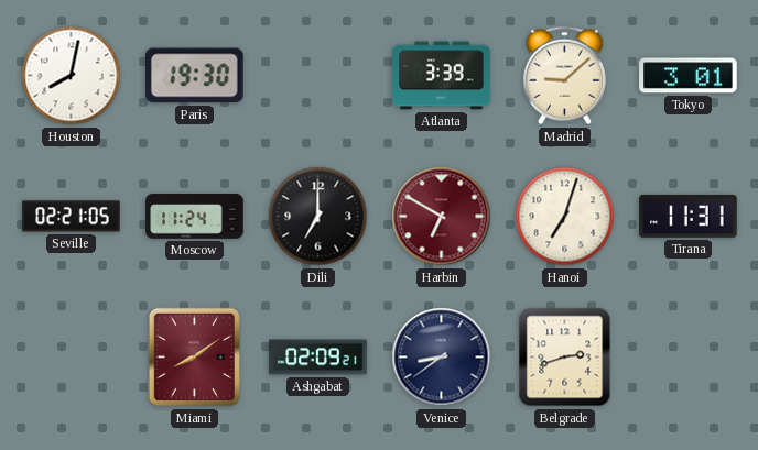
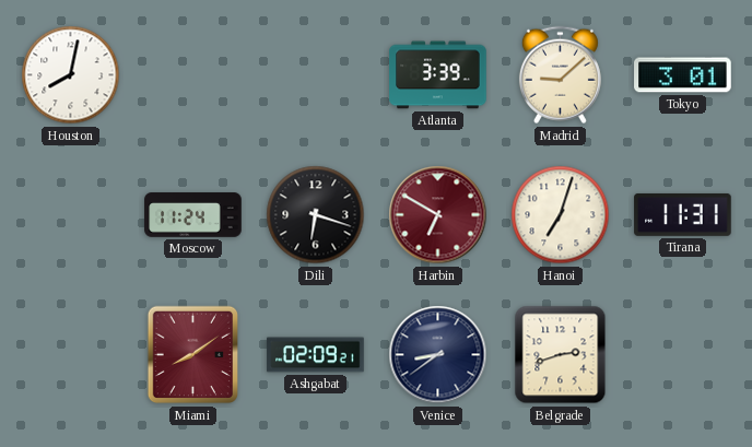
Paris: 19:30 -> none
Seville: 02:21 -> none
Dili: 7:00 -> 6:18
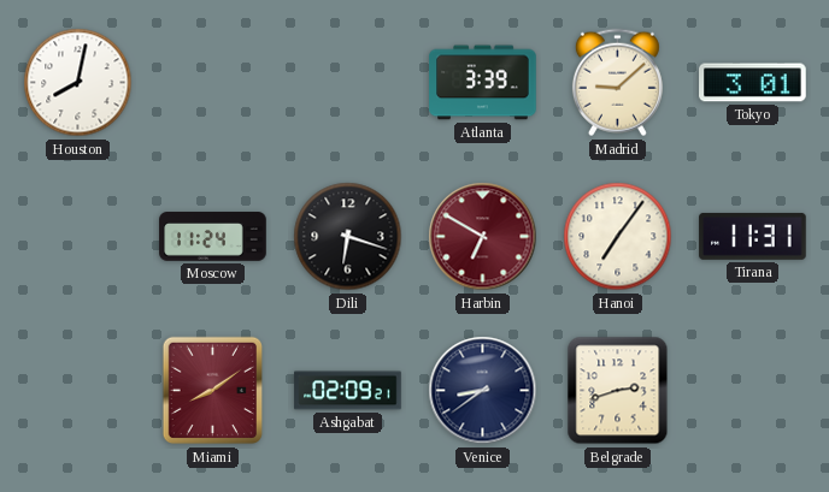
Hanoi: 7:03 -> 7:06
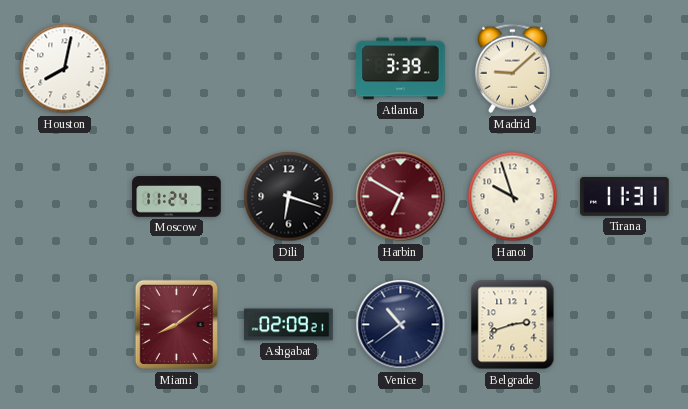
Tokyo: 3:01 -> none
Hanoi: 7:06 -> 9:57
Venice: 8:39 -> 10:39
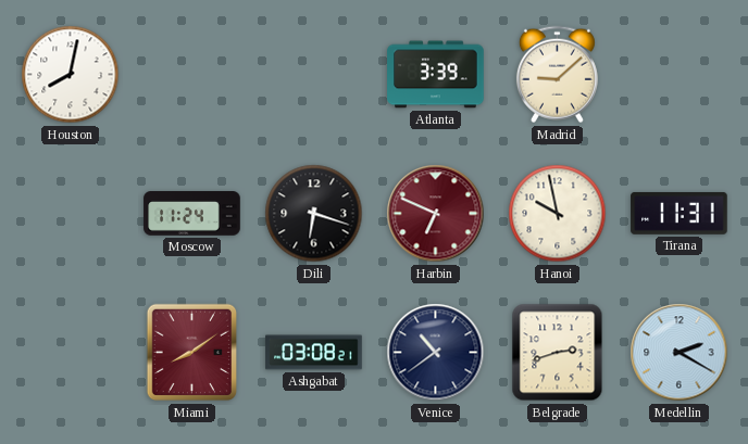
Harbin: 6:50 -> 6:49
Hanoi: 9:57 -> 9:58
Ashgabat: 02:09 -> 03:08
Medellin: none -> 2:20
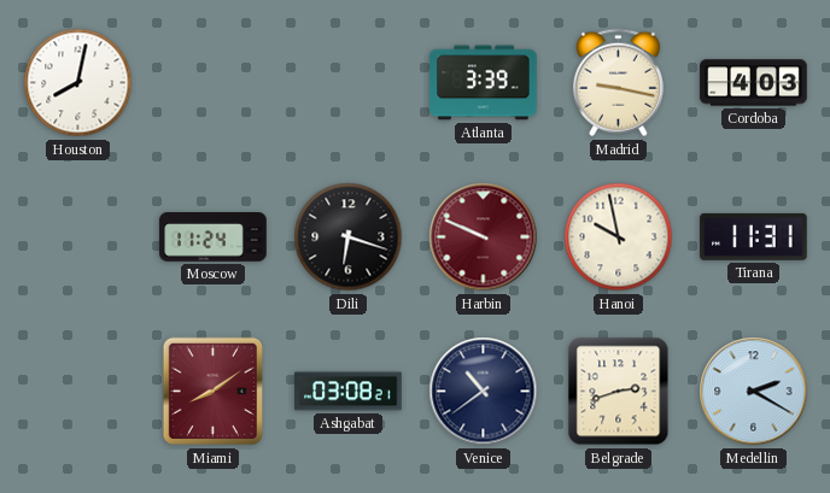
Madrid: 9:08 -> 9:17
Cordoba: none -> 4:03
Harbin: 6:49 -> 9:49
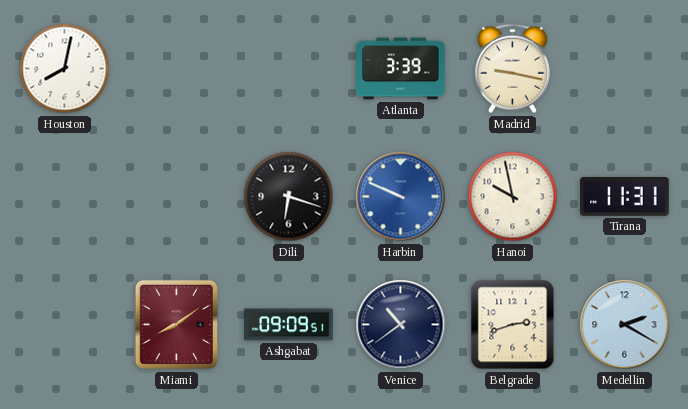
Cordoba: 4:03 -> none
Moscow: 11:24 -> none
Harbin dial: burgundy -> blue
Ashgabat: 03:08 -> 09:09
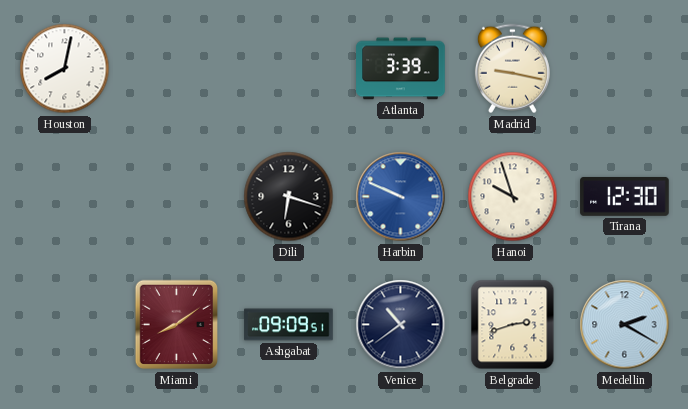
Hanoi: 9:58 -> 9:57
Tirana: 11:31 -> 12:30
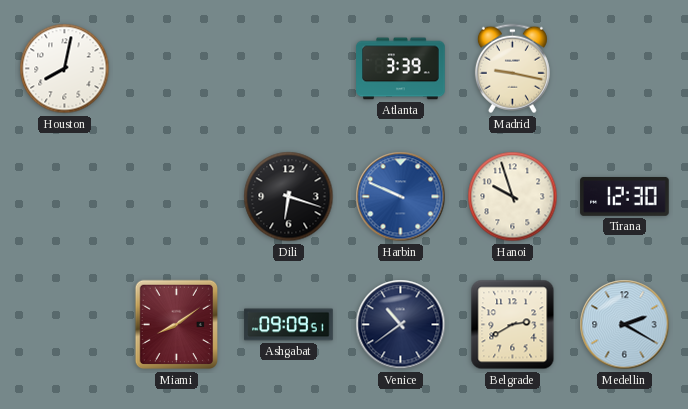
Belgrade: 2:42 -> 2:40
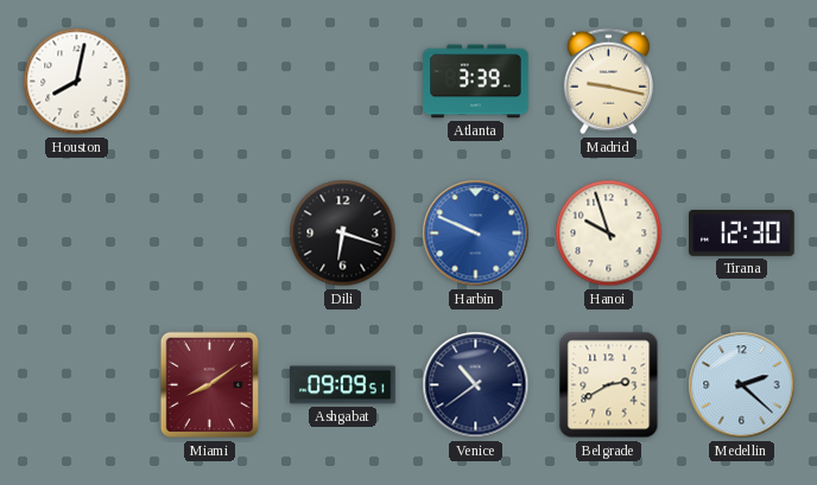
Medellin: 2:20 -> 2:22
